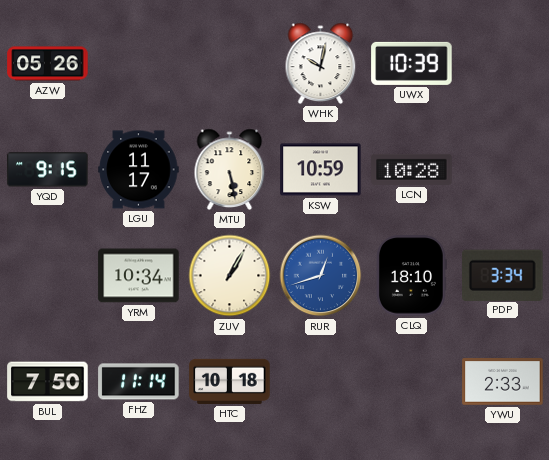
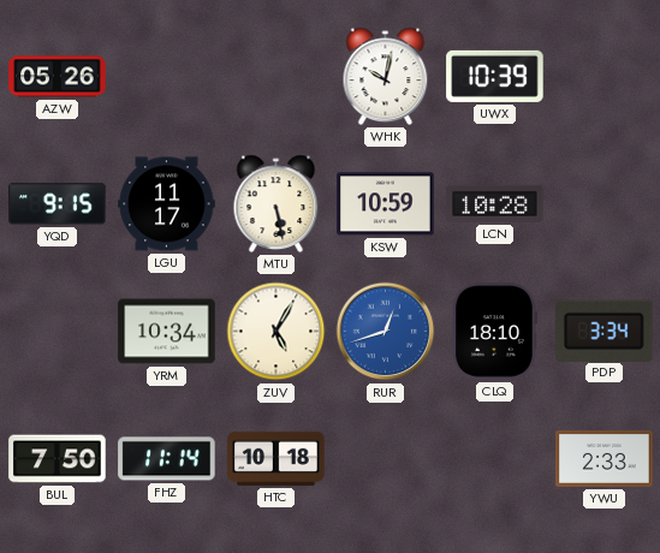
ZUV: 1:05 -> 5:05
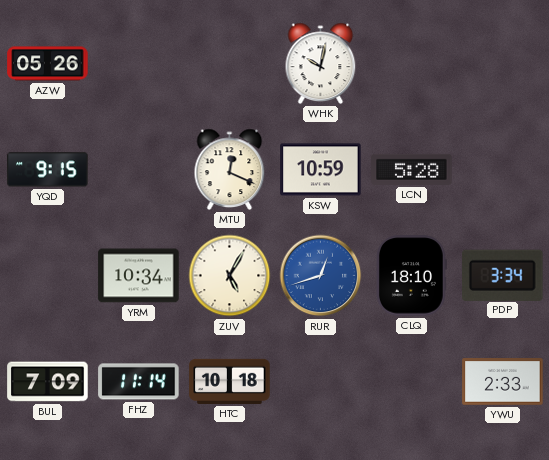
UWX: 10:39 -> none
LGU: 11:17 -> none
MTU: 5:28 -> 12:19
LCN: 10:28 -> 5:28
BUL: 7:50 -> 7:09
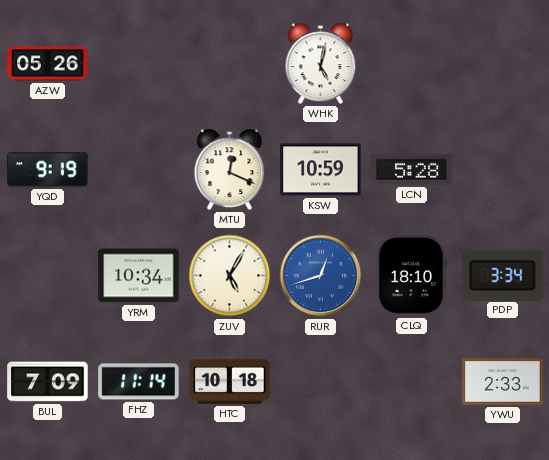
WHK: 10:02 -> 5:02
YQD: 9:15 -> 9:19
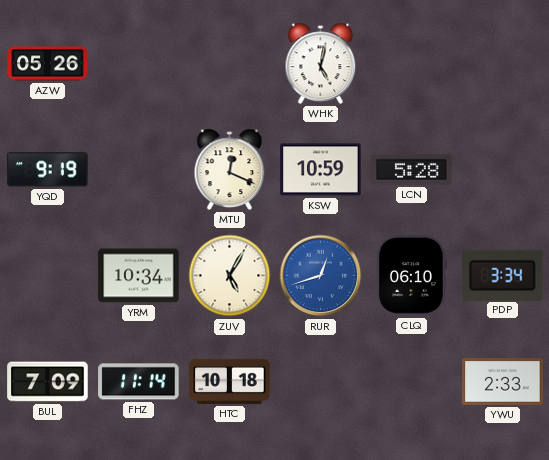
CLQ: 18:10 -> 06:10
